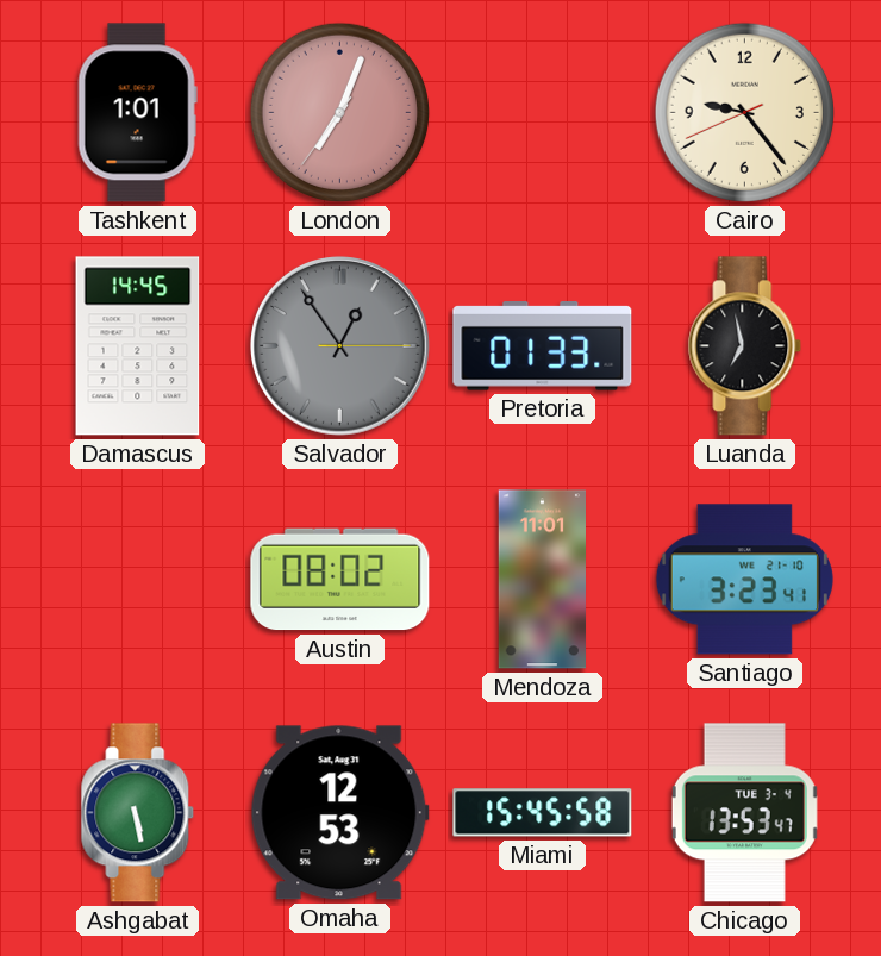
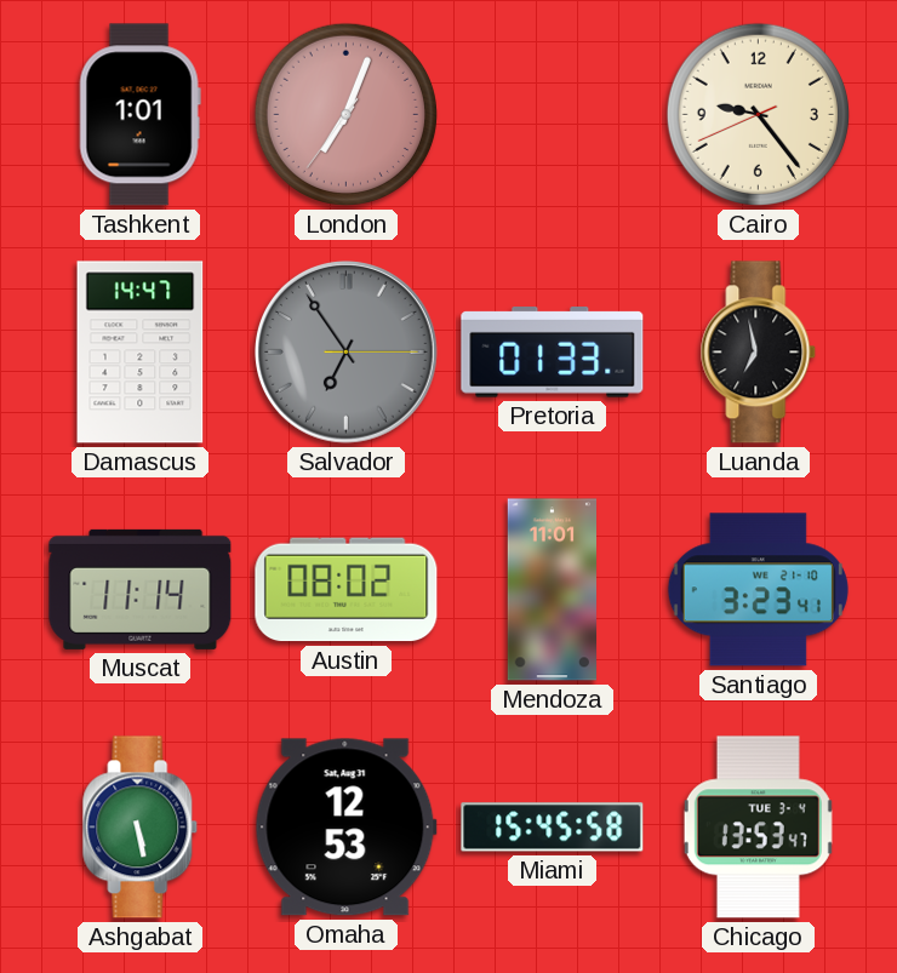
Damascus: 14:45 -> 14:47
Salvador: 12:54 -> 6:54
Muscat: none -> 11:14
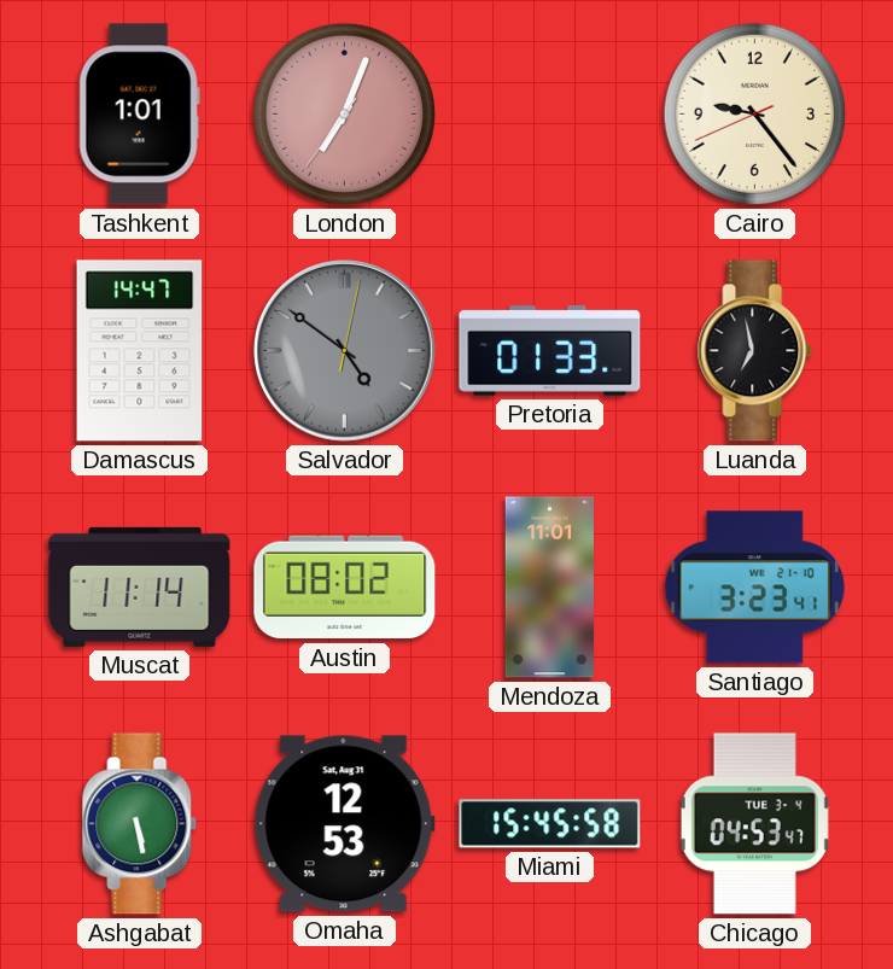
Salvador: 6:54 -> 4:51
Chicago: 13:53 -> 04:53
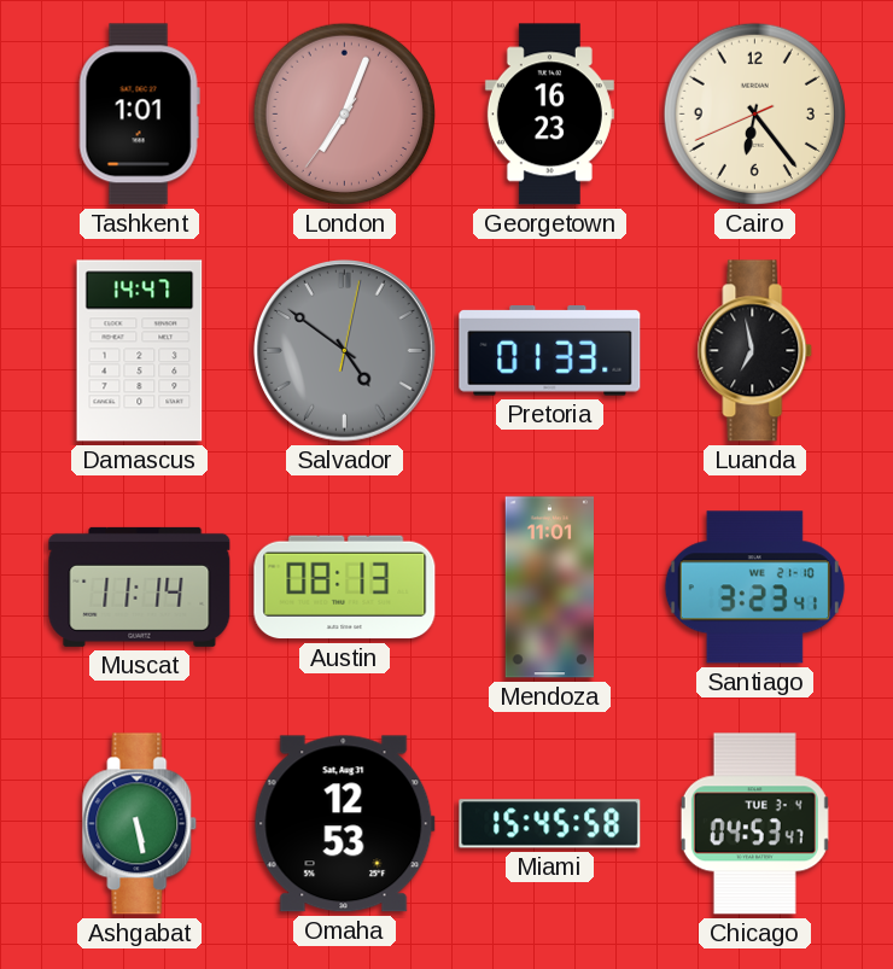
Georgetown: none -> 16:23
Cairo: 9:23 -> 6:23
Austin: 08:02 -> 08:13
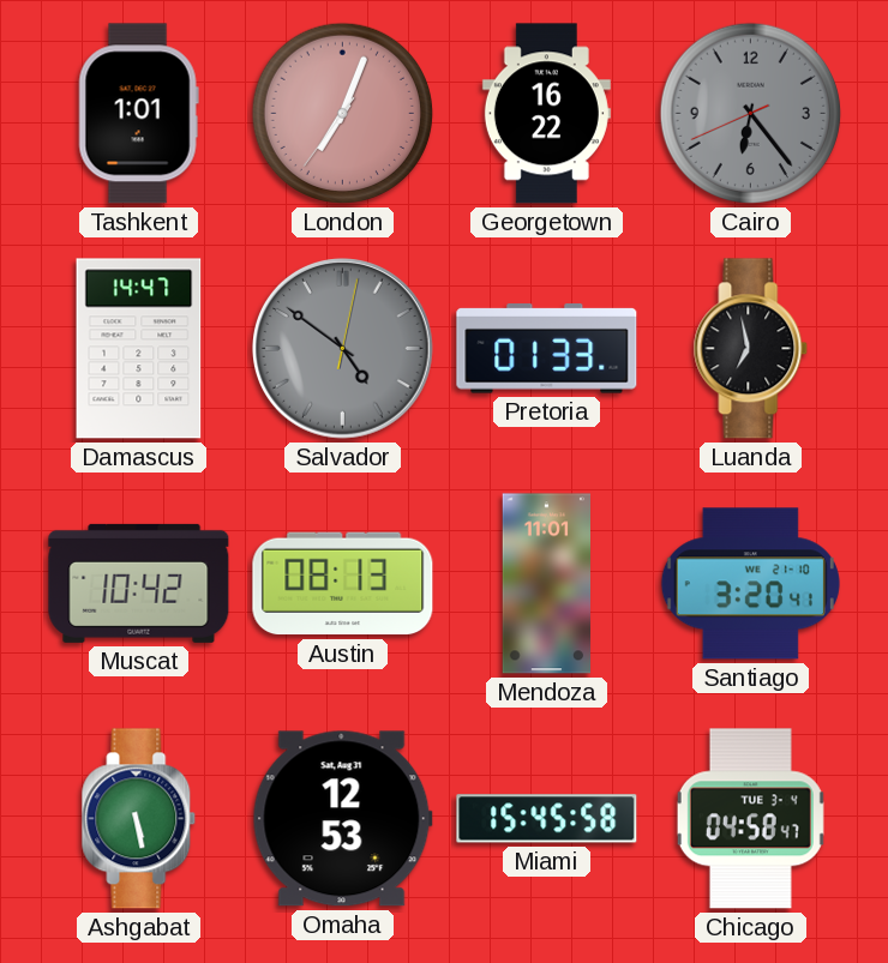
Georgetown: 16:23 -> 16:22
Cairo dial: cream -> grey
Muscat: 11:14 -> 10:42
Santiago: 3:23 -> 3:20
Chicago: 04:53 -> 04:58
